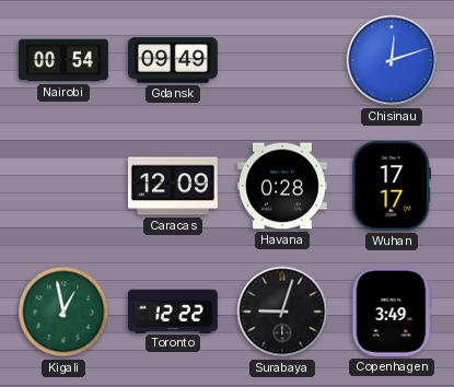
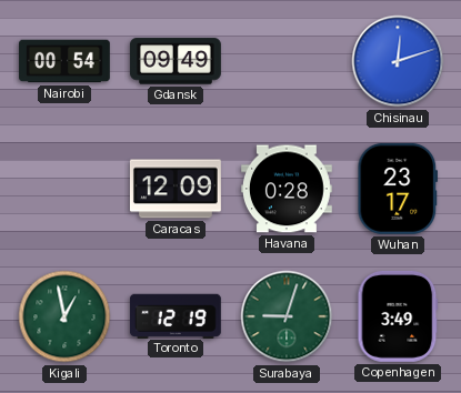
Wuhan: 17:17 -> 23:17
Toronto: 12:22 -> 12:19
Surabaya dial: black -> green
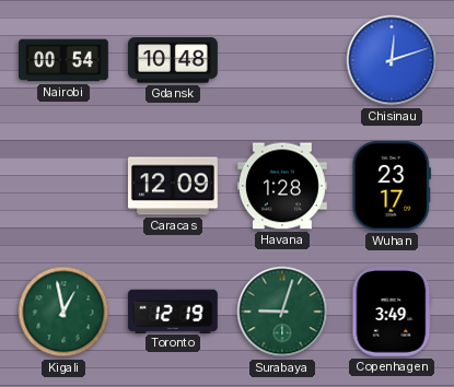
Gdansk: 09:49 -> 10:48
Havana: 0:28 -> 1:28
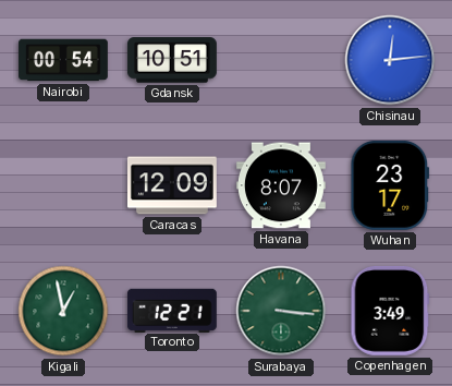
Gdansk: 10:48 -> 10:51
Chisinau: 12:12 -> 12:14
Havana: 1:28 -> 8:07
Toronto: 12:19 -> 12:21
Surabaya: 9:03 -> 3:16
